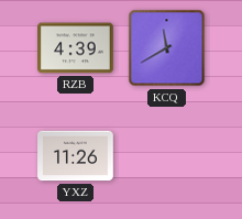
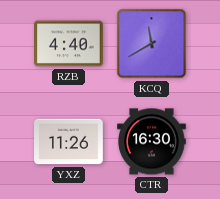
RZB: 4:39 -> 4:40
CTR: none -> 16:30
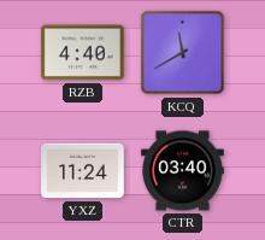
YXZ: 11:26 -> 11:24
CTR: 16:30 -> 03:40
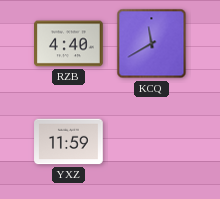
YXZ: 11:24 -> 11:59
CTR: 03:40 -> none
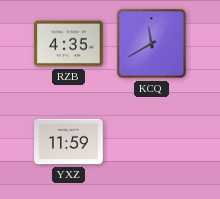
RZB: 4:40 -> 4:35
